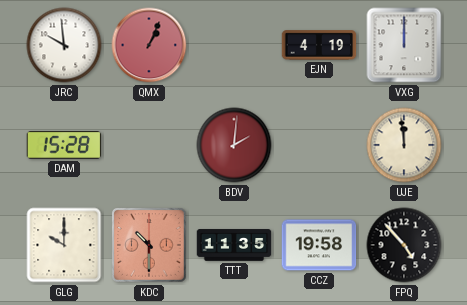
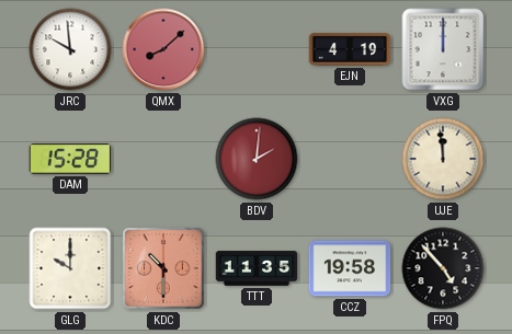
QMX: 1:04 -> 8:08
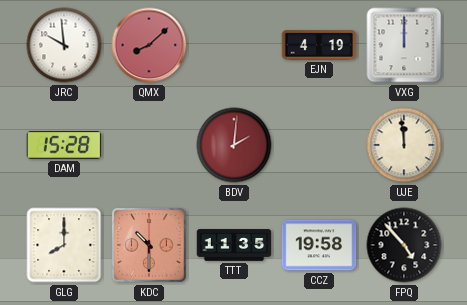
GLG: 10:00 -> 8:00
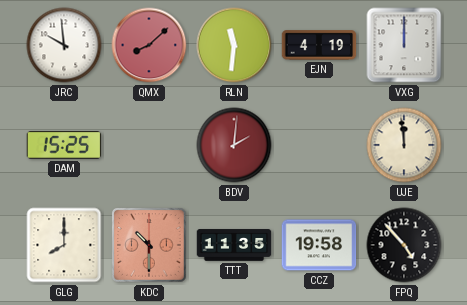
RLN: none -> 11:31
DAM: 15:28 -> 15:25
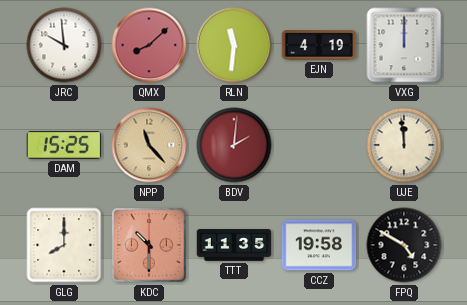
NPP: none -> 11:23
FPQ: 4:53 -> 4:50
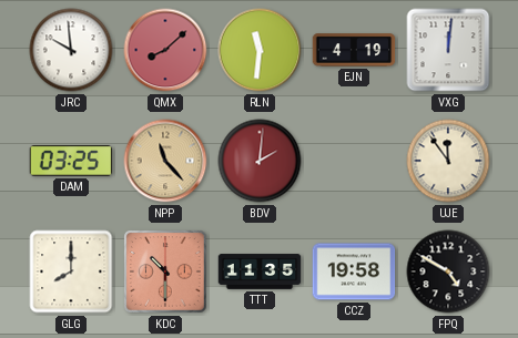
VXG: 12:00 -> 12:01
DAM: 15:25 -> 03:25
UJE: 11:59 -> 11:54
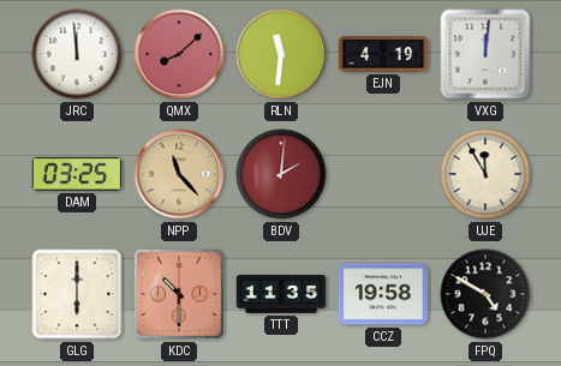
JRC: 9:59 -> 11:59
UJE: 11:54 -> 11:55
GLG: 8:00 -> 6:00
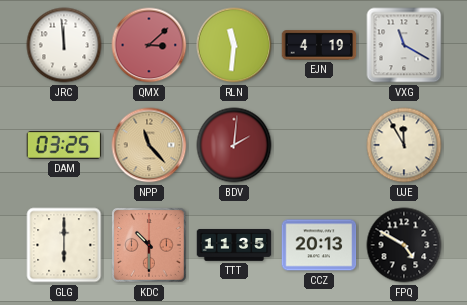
QMX: 8:08 -> 3:08
VXG: 12:01 -> 11:20
CCZ: 19:58 -> 20:13
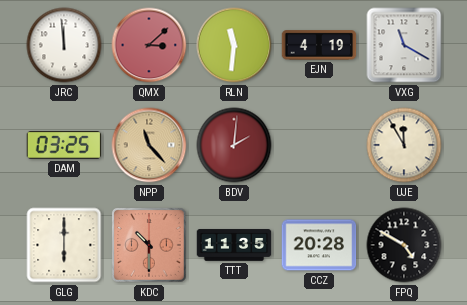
CCZ: 20:13 -> 20:28
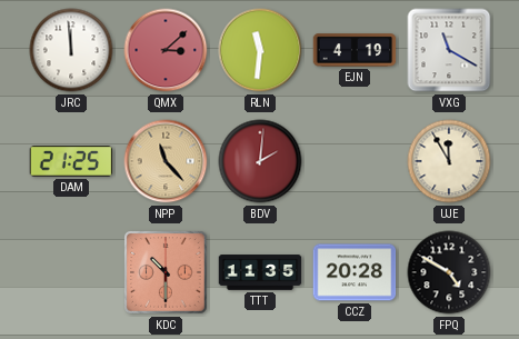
DAM: 03:25 -> 21:25
GLG: 6:00 -> none
